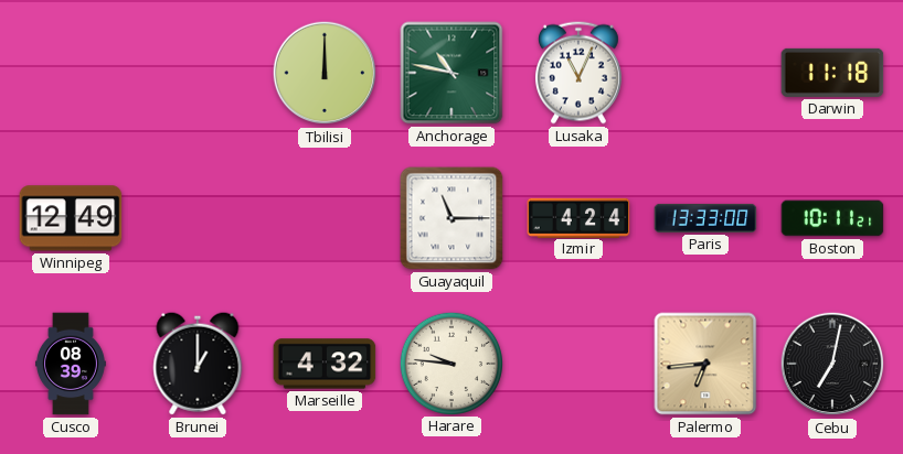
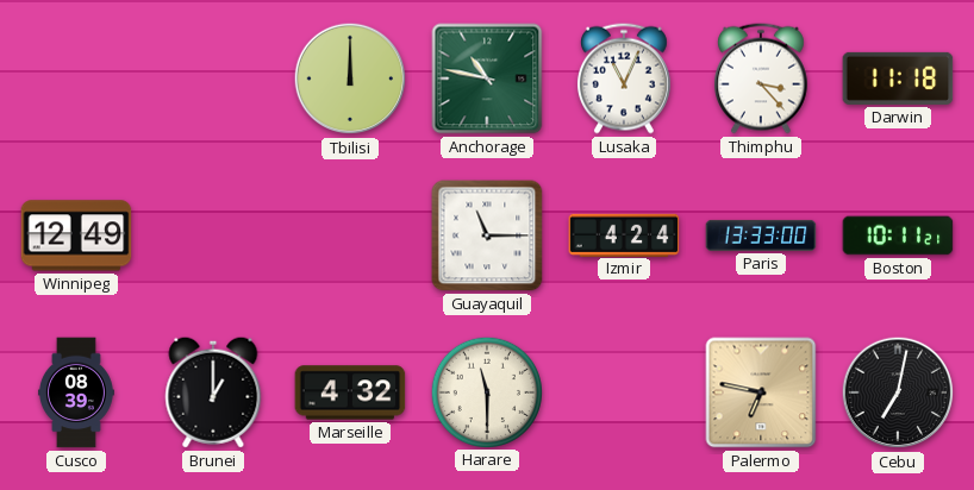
Thimphu: none -> 3:23
Harare: 9:46 -> 11:30
Palermo: 6:44 -> 6:47
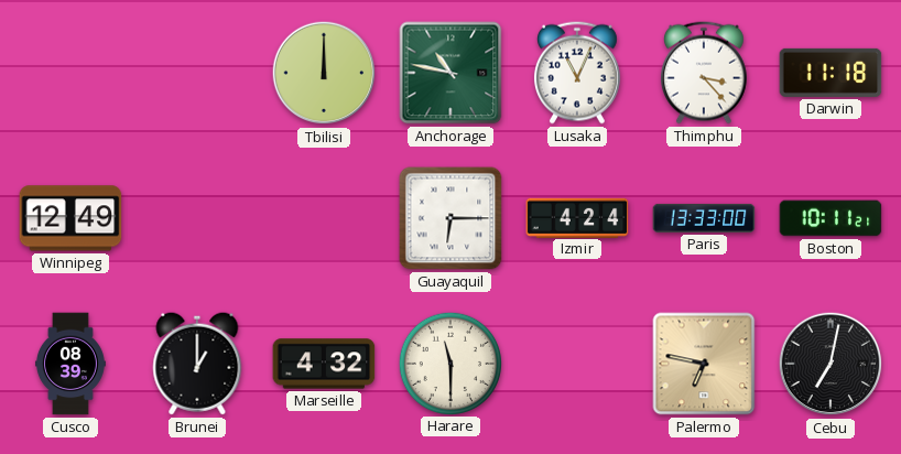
Guayaquil: 11:15 -> 6:15
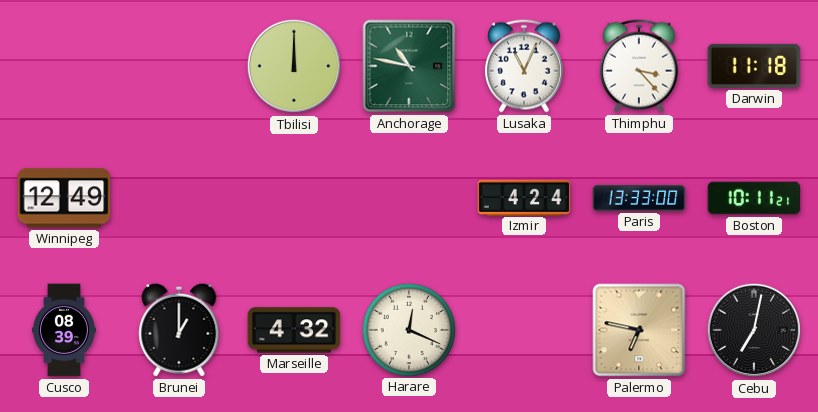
Guayaquil: 6:15 -> none
Harare: 11:30 -> 12:19
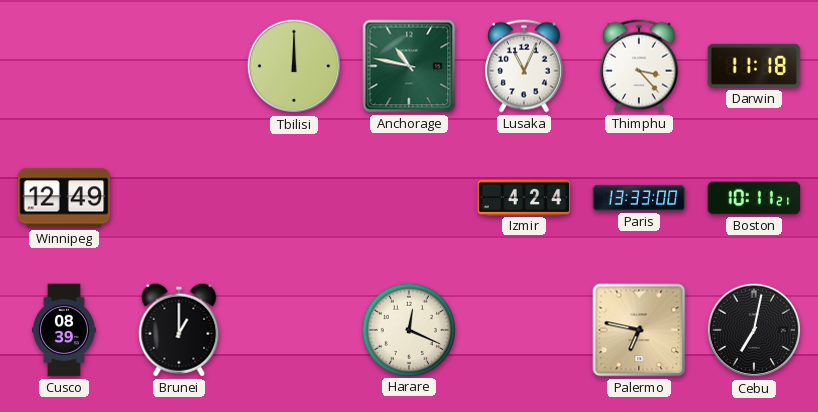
Marseille: 4:32 -> none
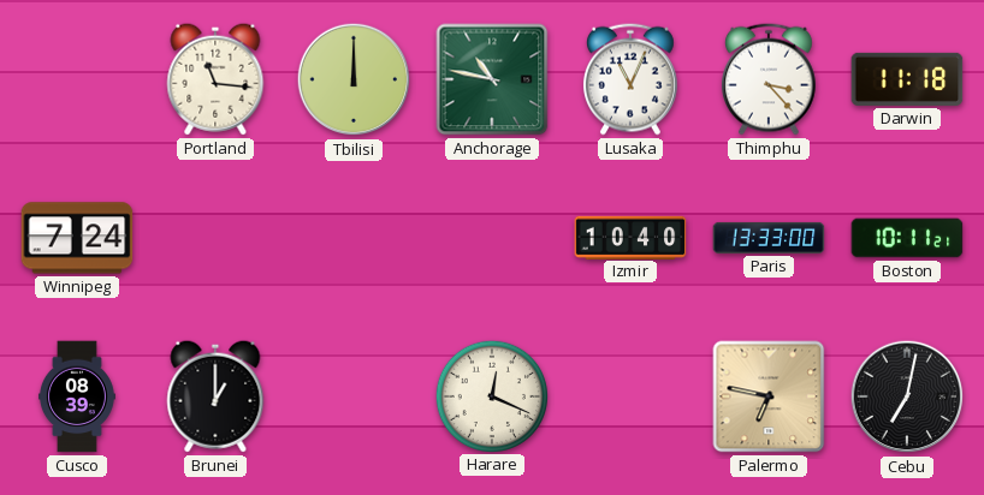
Portland: none -> 11:16
Winnipeg: 12:49 -> 7:24
Izmir: 4:24 -> 10:40
